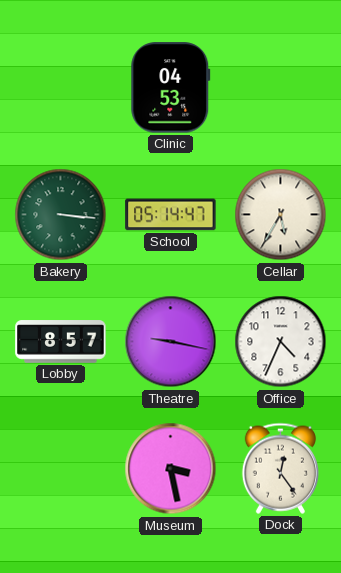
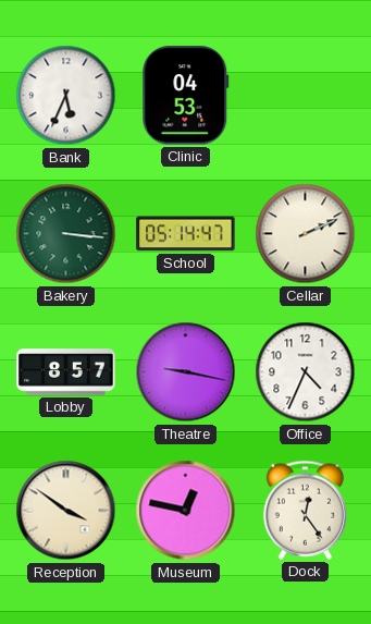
Bank: none -> 5:34
Cellar: 5:35 -> 2:11
Reception: none -> 3:51
Museum: 3:28 -> 12:47
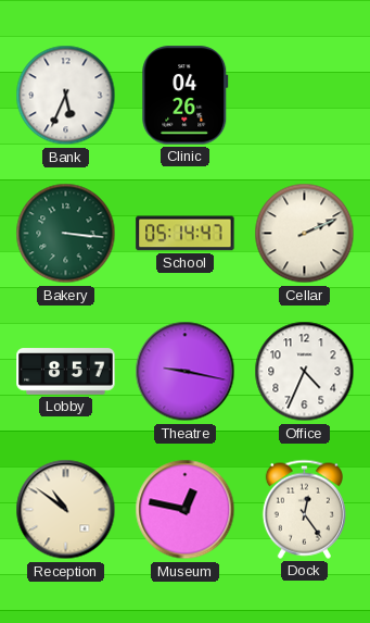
Clinic: 04:53 -> 04:26
Reception: 3:51 -> 10:51
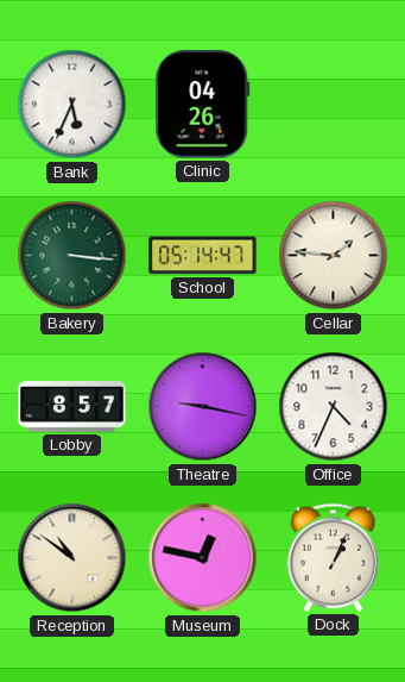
Cellar: 2:11 -> 1:46
Dock: 12:24 -> 1:04
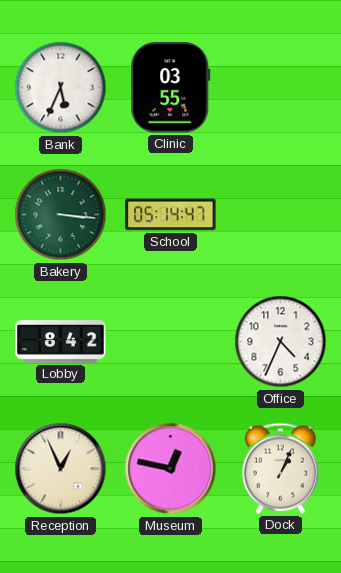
Clinic: 04:26 -> 03:55
Cellar: 1:46 -> none
Lobby: 8:57 -> 8:42
Theatre: 9:17 -> none
Reception: 10:51 -> 12:56
